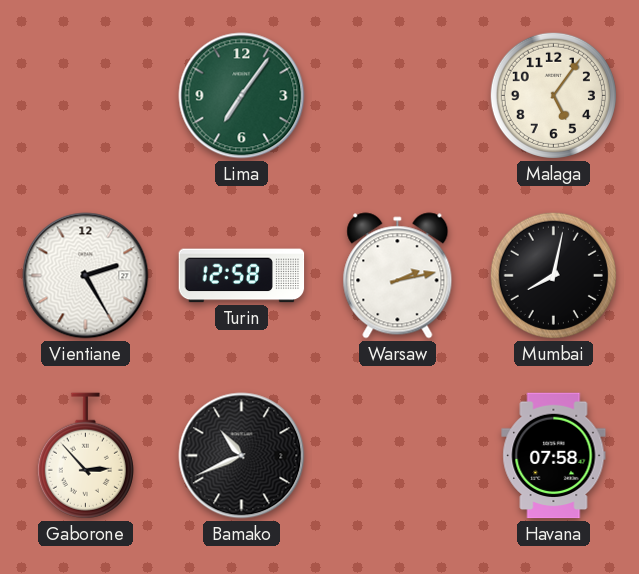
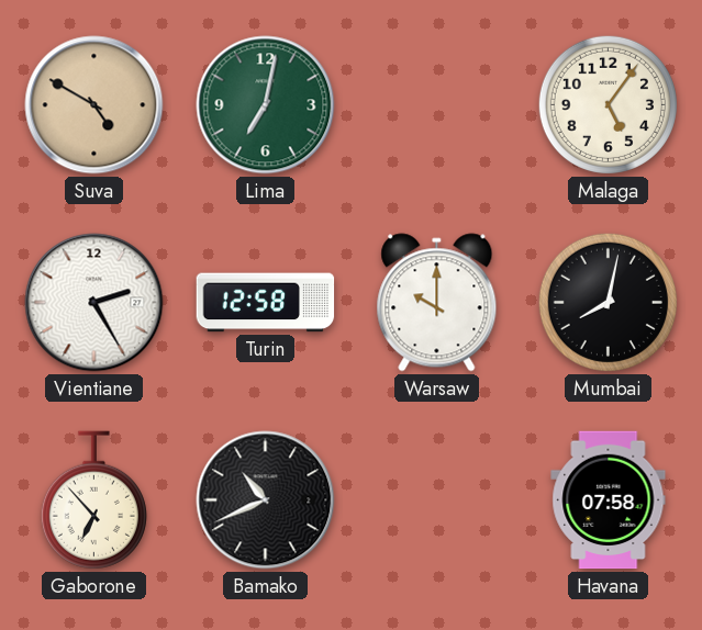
Suva: none -> 4:50
Lima: 7:06 -> 7:02
Warsaw: 2:13 -> 10:00
Gaborone: 2:53 -> 6:53
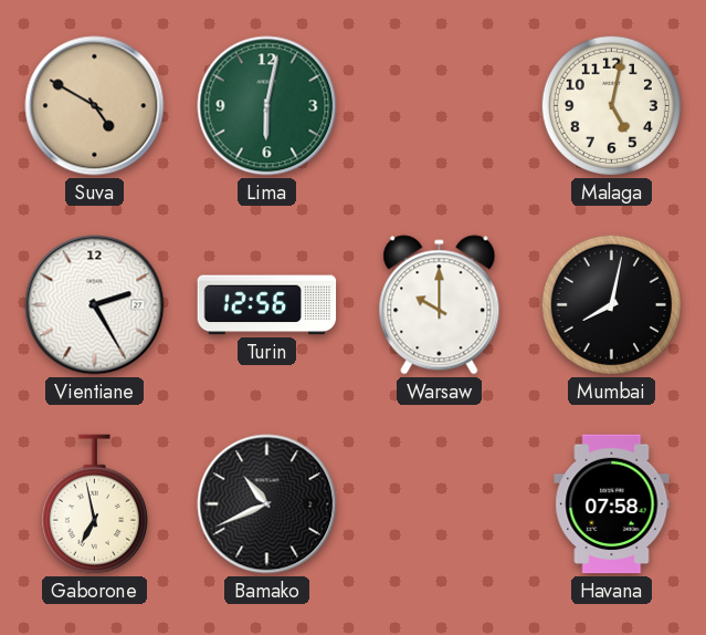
Lima: 7:02 -> 6:02
Malaga: 5:06 -> 5:02
Turin: 12:58 -> 12:56
Gaborone: 6:53 -> 6:58
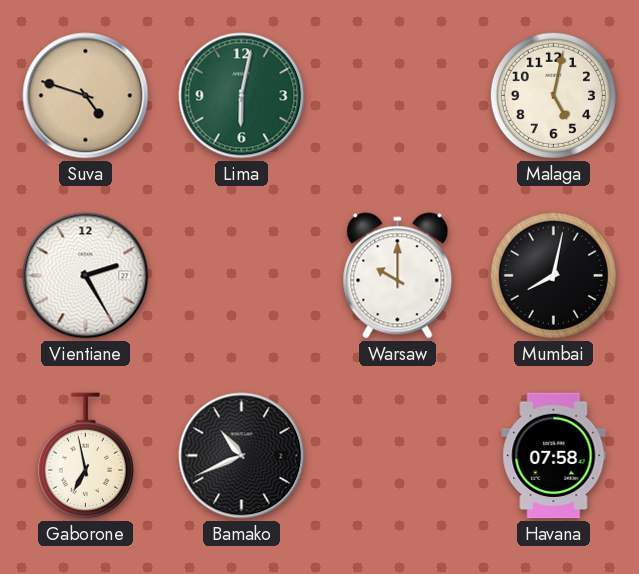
Suva: 4:50 -> 4:48
Turin: 12:56 -> none
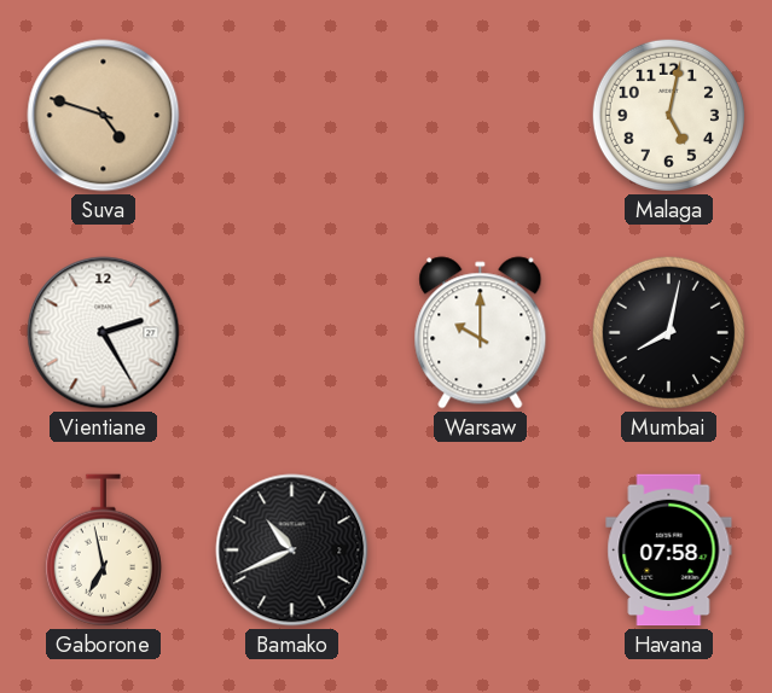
Lima: 6:02 -> none
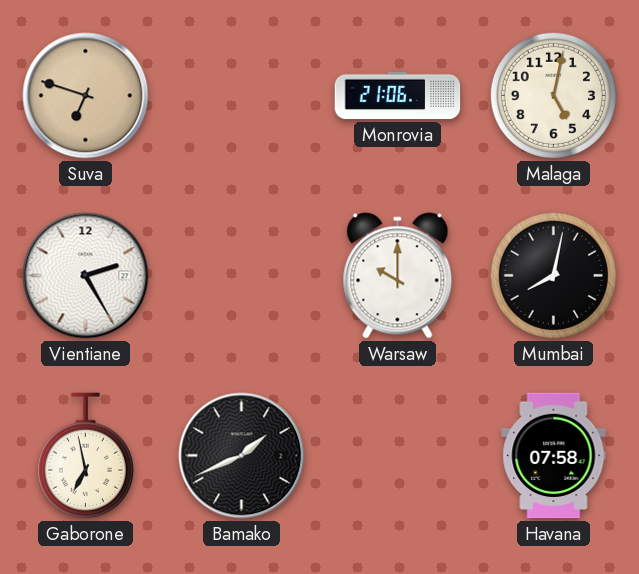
Suva: 4:48 -> 6:48
Monrovia: none -> 21:06
Bamako: 10:41 -> 1:41
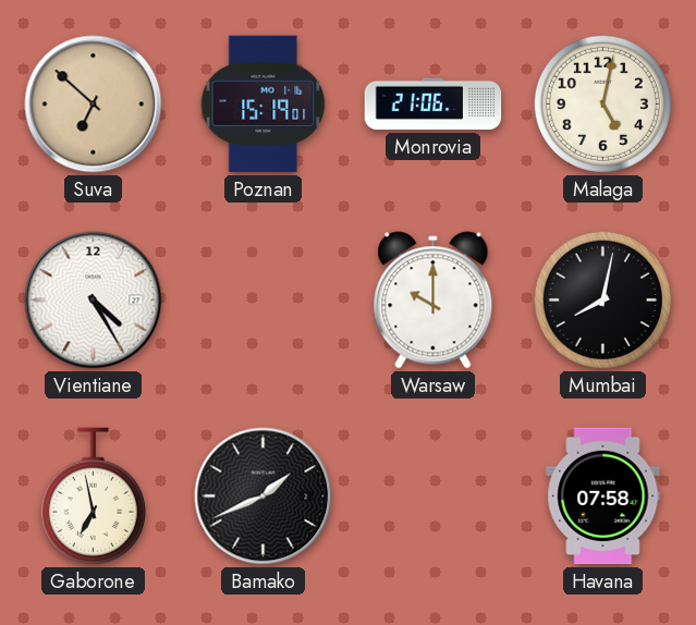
Suva: 6:48 -> 6:52
Poznan: none -> 15:19
Vientiane: 2:25 -> 4:25
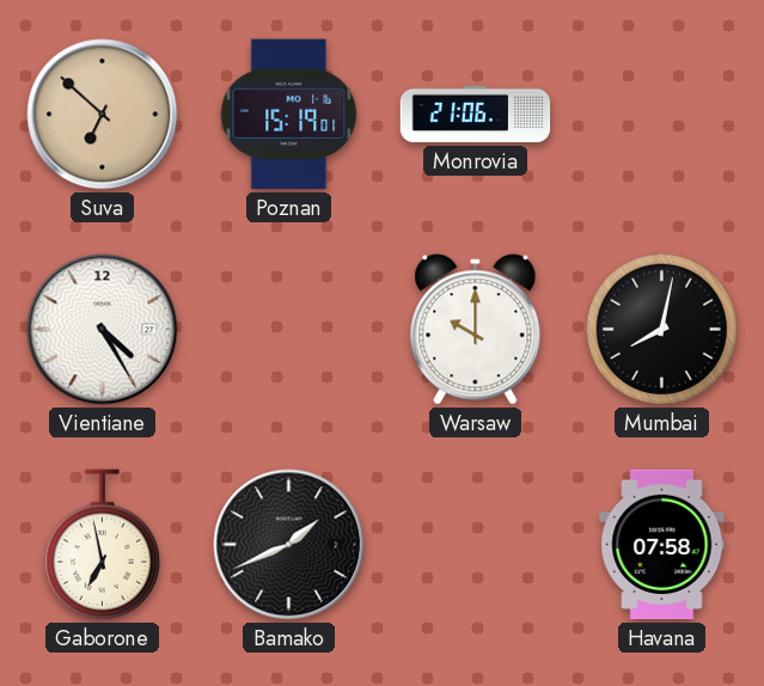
Malaga: 5:02 -> none
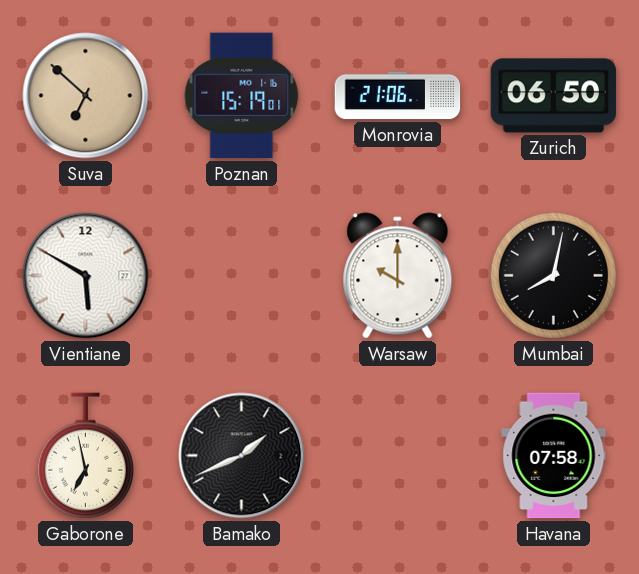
Zurich: none -> 06:50
Vientiane: 4:25 -> 5:50
